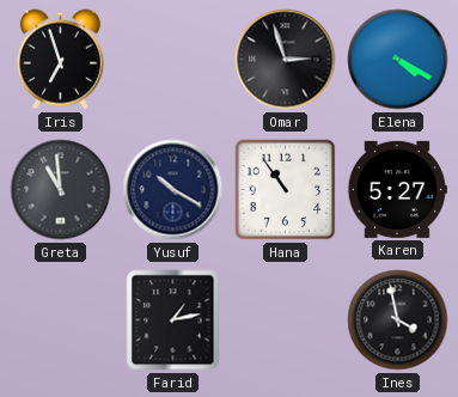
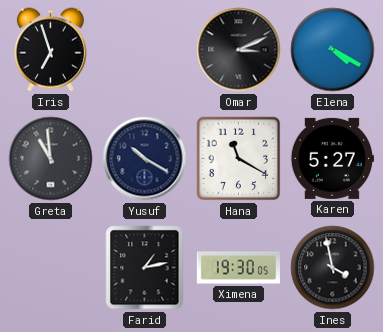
Omar: 2:57 -> 3:11
Hana: 10:54 -> 11:20
Ximena: none -> 19:30
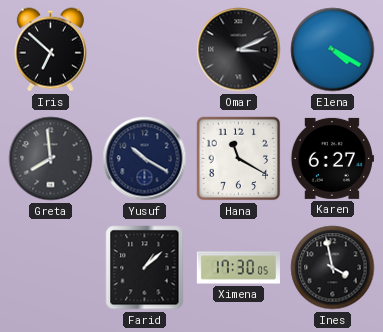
Iris: 6:57 -> 6:52
Greta: 10:59 -> 7:59
Karen: 5:27 -> 6:27
Farid: 1:13 -> 1:08
Ximena: 19:30 -> 17:30
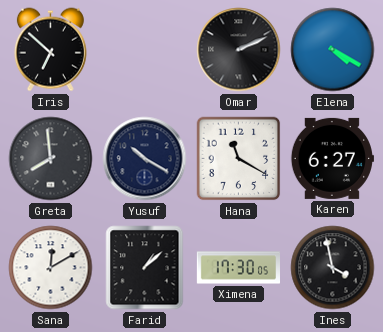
Omar: 3:11 -> 2:11
Sana: none -> 12:10
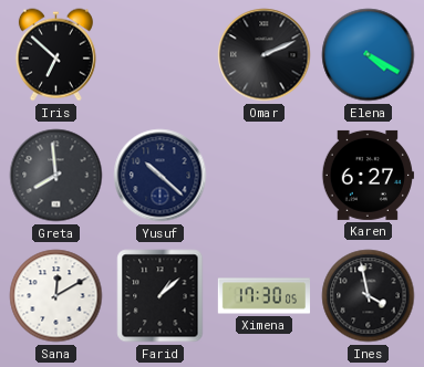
Yusuf: 10:20 -> 10:22
Hana: 11:20 -> none
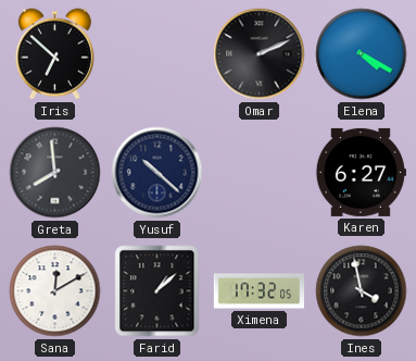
Ximena: 17:30 -> 17:32
